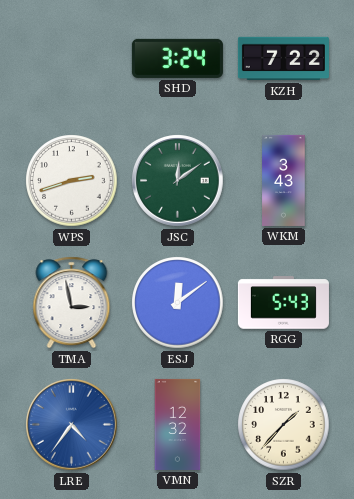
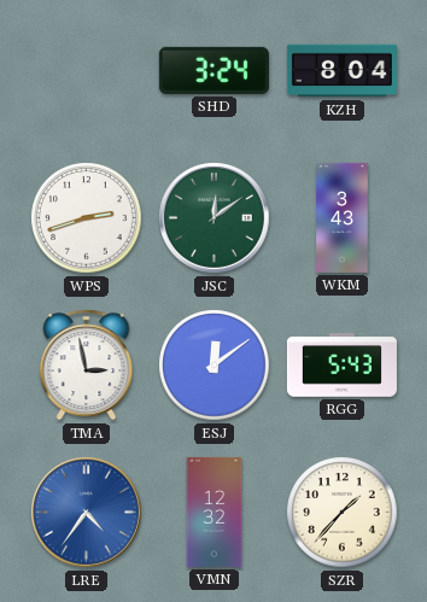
KZH: 7:22 -> 8:04
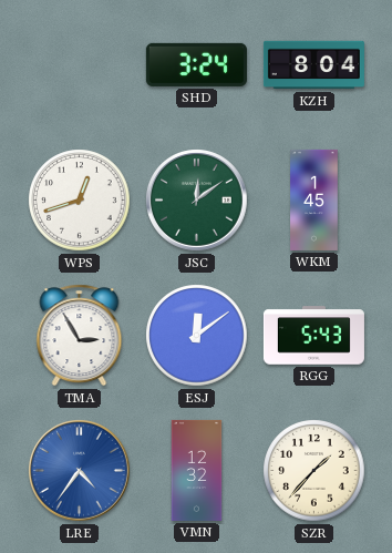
WPS: 2:42 -> 12:42
WKM: 3:43 -> 1:45
TMA: 2:58 -> 2:55
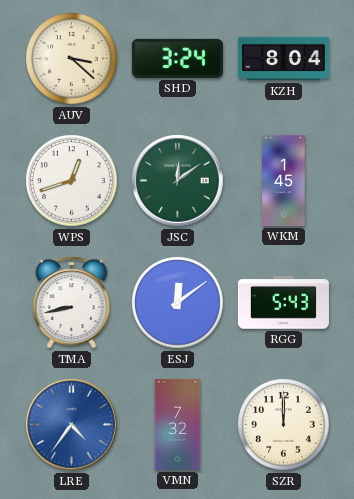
AUV: none -> 3:22
TMA: 2:55 -> 8:43
VMN: 12:32 -> 7:32
SZR: 1:37 -> 12:00
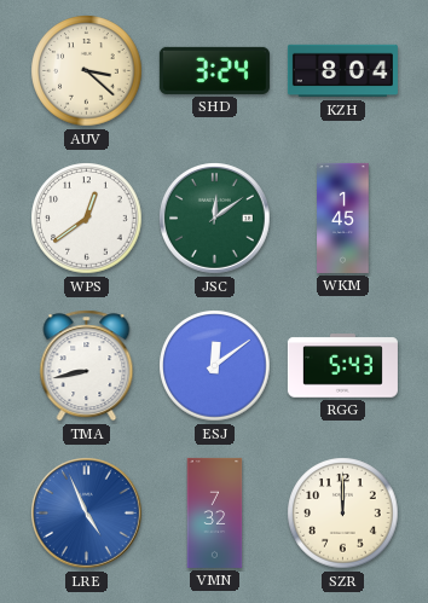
WPS: 12:42 -> 12:39
LRE: 4:36 -> 4:56
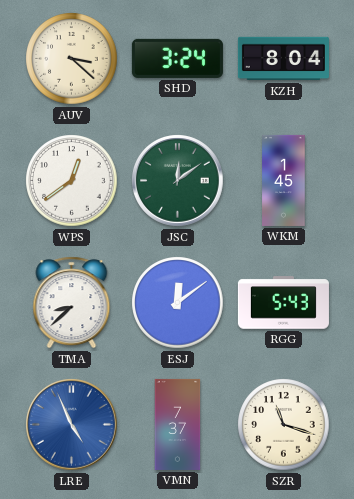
TMA: 8:43 -> 8:38
VMN: 7:32 -> 7:37
SZR: 12:00 -> 11:18
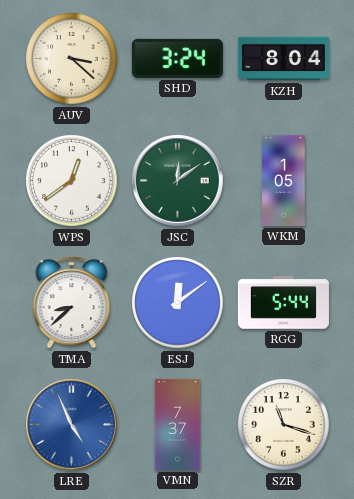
WKM: 1:45 -> 1:05
RGG: 5:43 -> 5:44
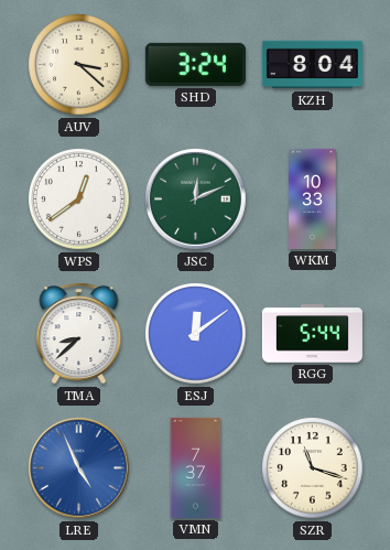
JSC: 12:09 -> 12:11
WKM: 1:05 -> 10:33
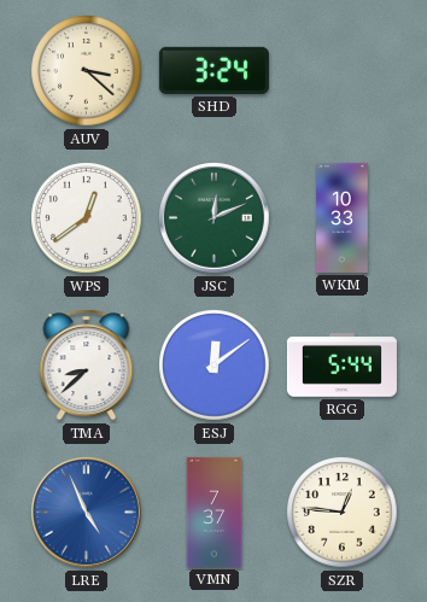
KZH: 8:04 -> none
SZR: 11:18 -> 12:46
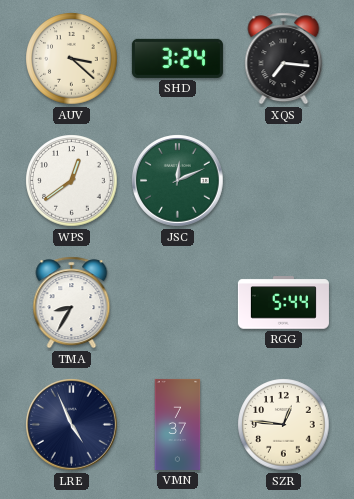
XQS: none -> 7:16
WKM: 10:33 -> none
TMA: 8:38 -> 8:35
ESJ: 12:09 -> none
LRE dial: blue -> navy
